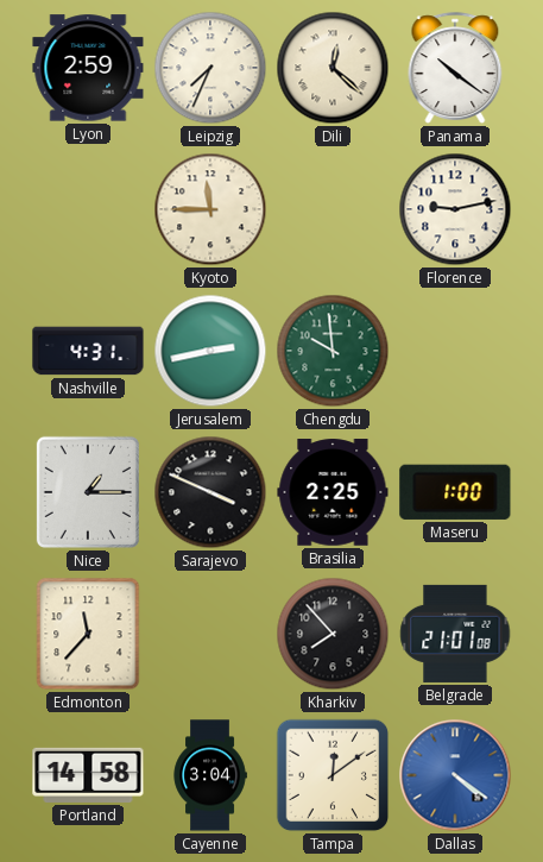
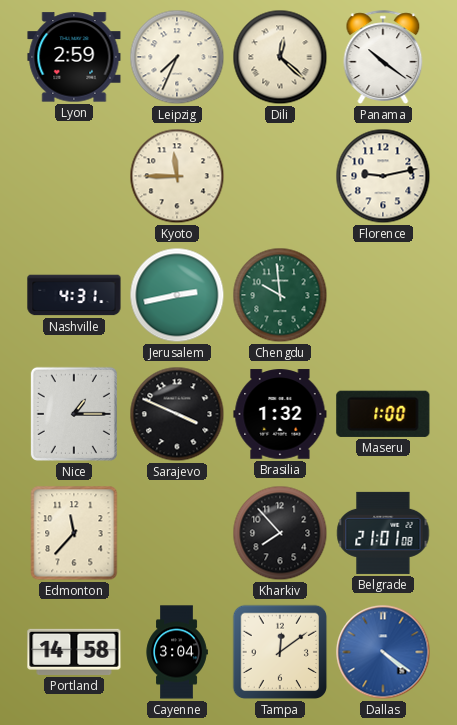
Brasilia: 2:25 -> 1:32
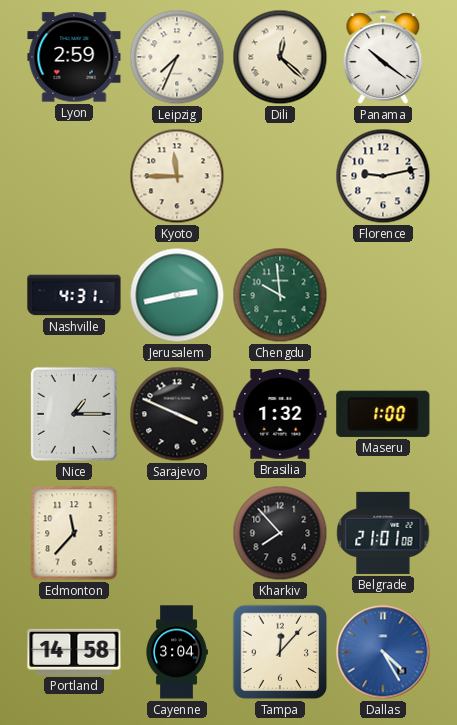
Tampa: 12:09 -> 12:07
Dallas: 4:21 -> 4:25
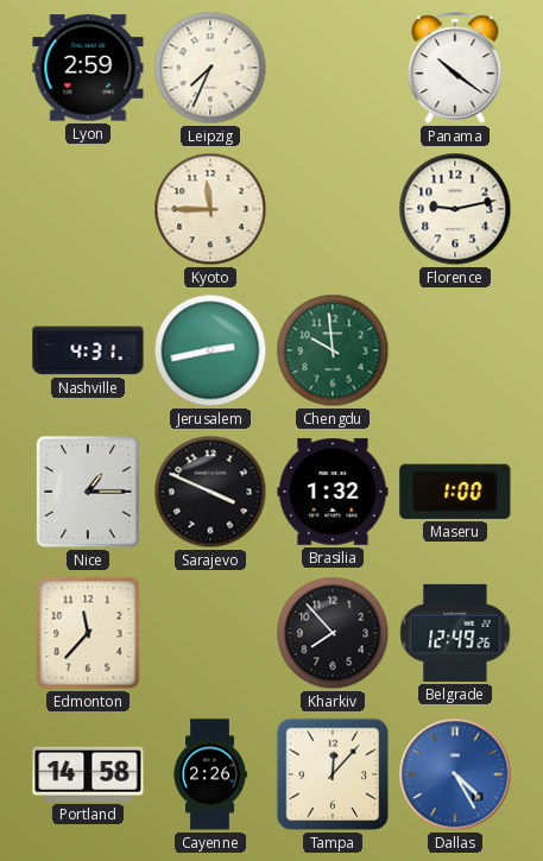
Dili: 12:22 -> none
Belgrade: 21:01 -> 12:49
Cayenne: 3:04 -> 2:26
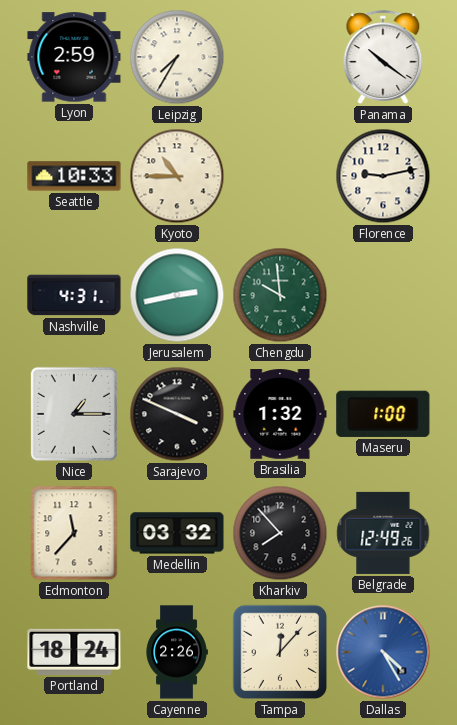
Leipzig: 7:34 -> 7:35
Seattle: none -> 10:33
Kyoto: 11:45 -> 10:45
Medellin: none -> 03:32
Portland: 14:58 -> 18:24
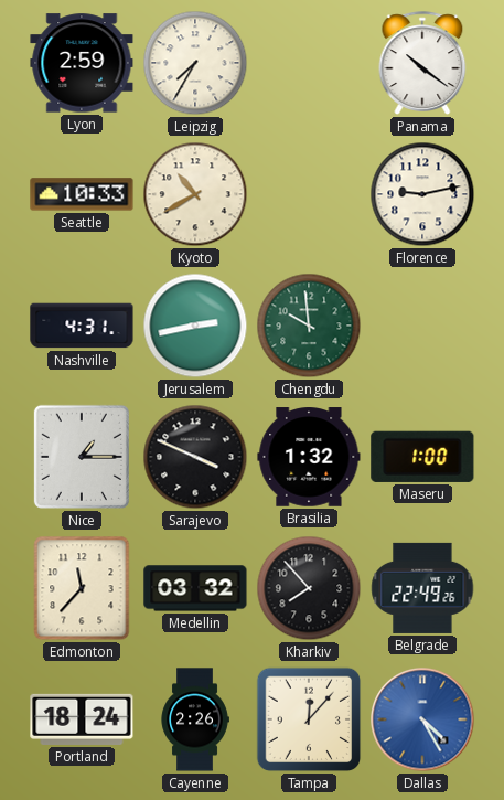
Kyoto: 10:45 -> 10:40
Belgrade: 12:49 -> 22:49
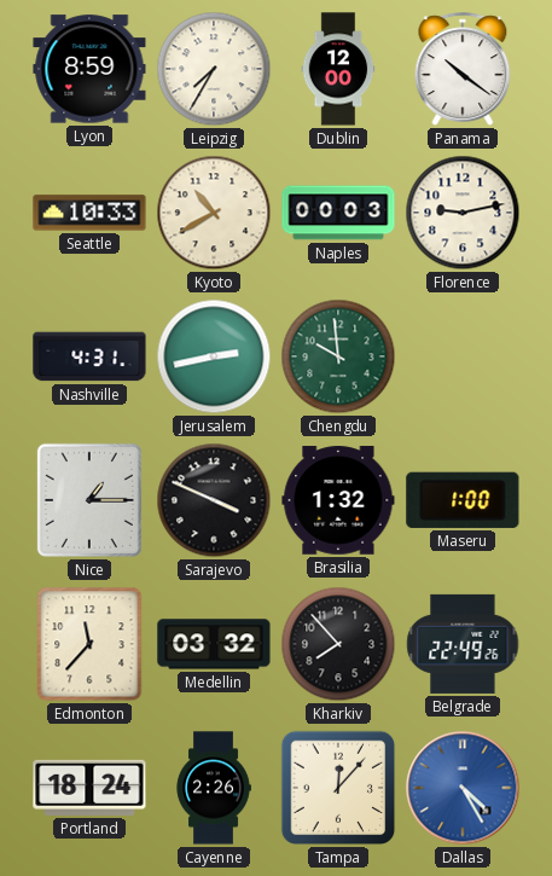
Lyon: 2:59 -> 8:59
Dublin: none -> 12:00
Naples: none -> 00:03
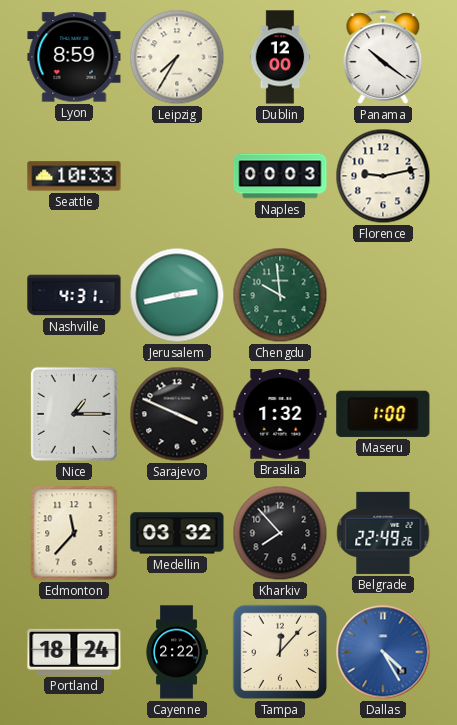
Kyoto: 10:40 -> none
Cayenne: 2:26 -> 2:22
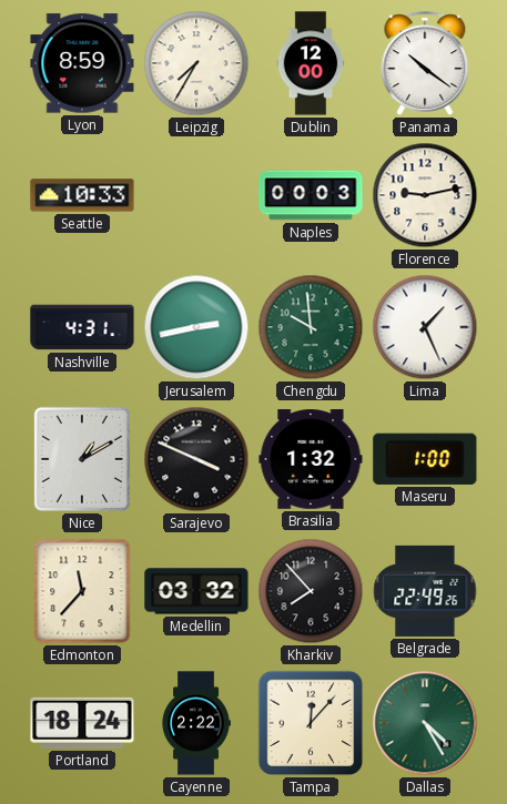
Lima: none -> 1:26
Nice: 1:15 -> 1:10
Dallas dial: blue -> green
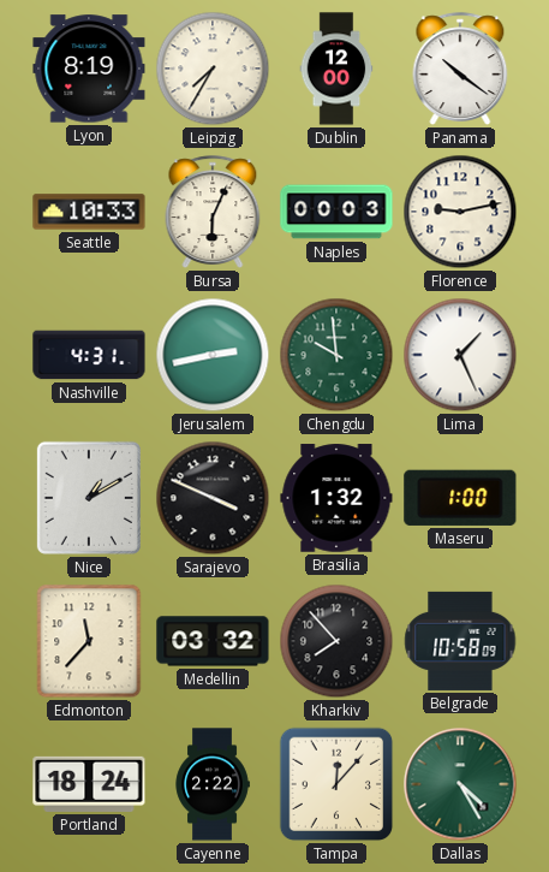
Lyon: 8:59 -> 8:19
Bursa: none -> 6:04
Belgrade: 22:49 -> 10:58
